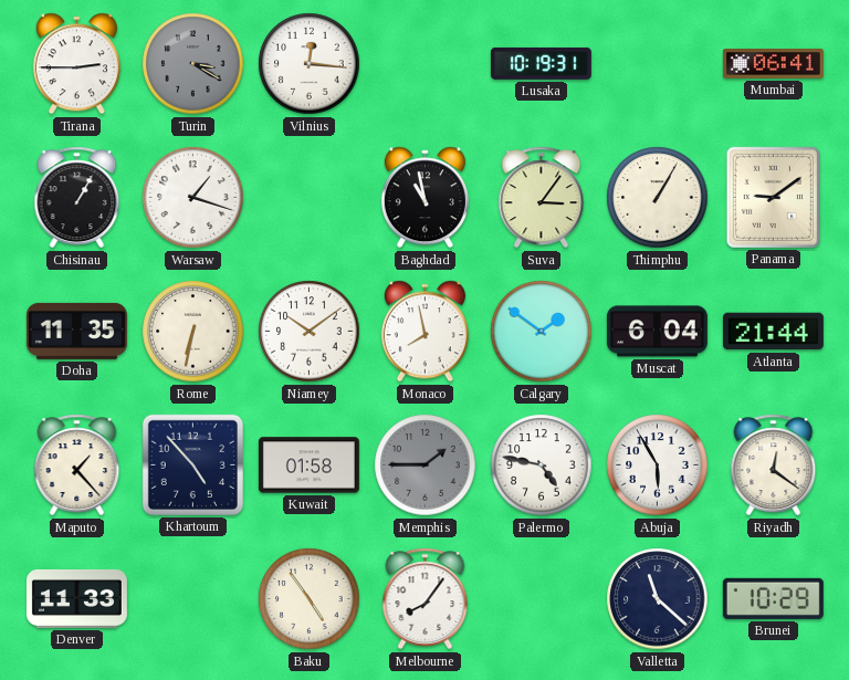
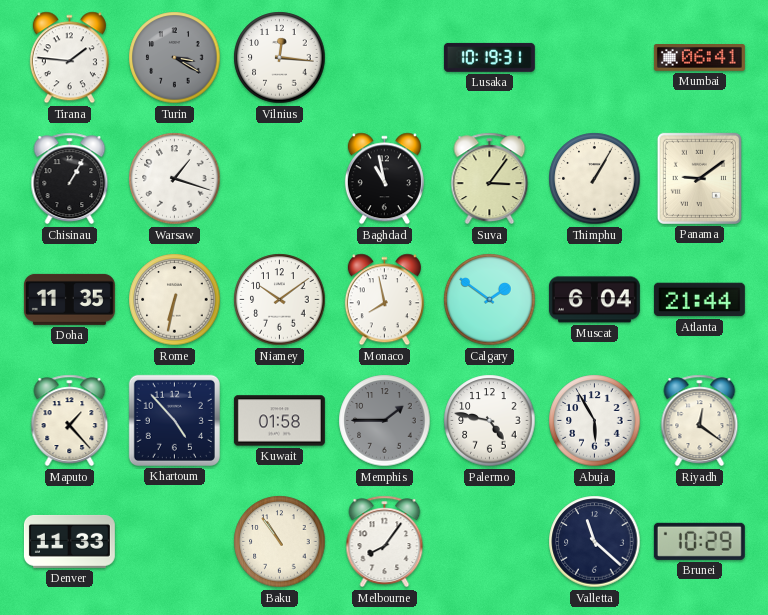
Tirana: 2:45 -> 1:46
Baku: 4:54 -> 10:54
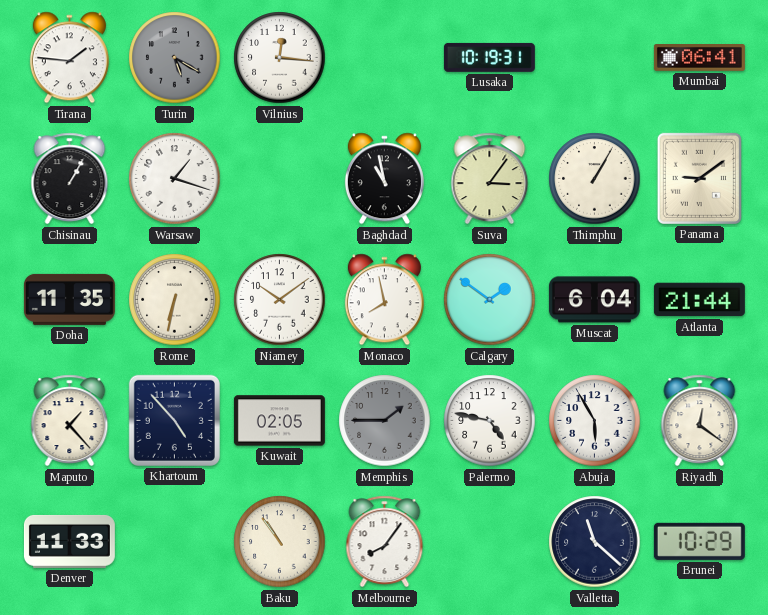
Turin: 3:20 -> 5:20
Kuwait: 01:58 -> 02:05
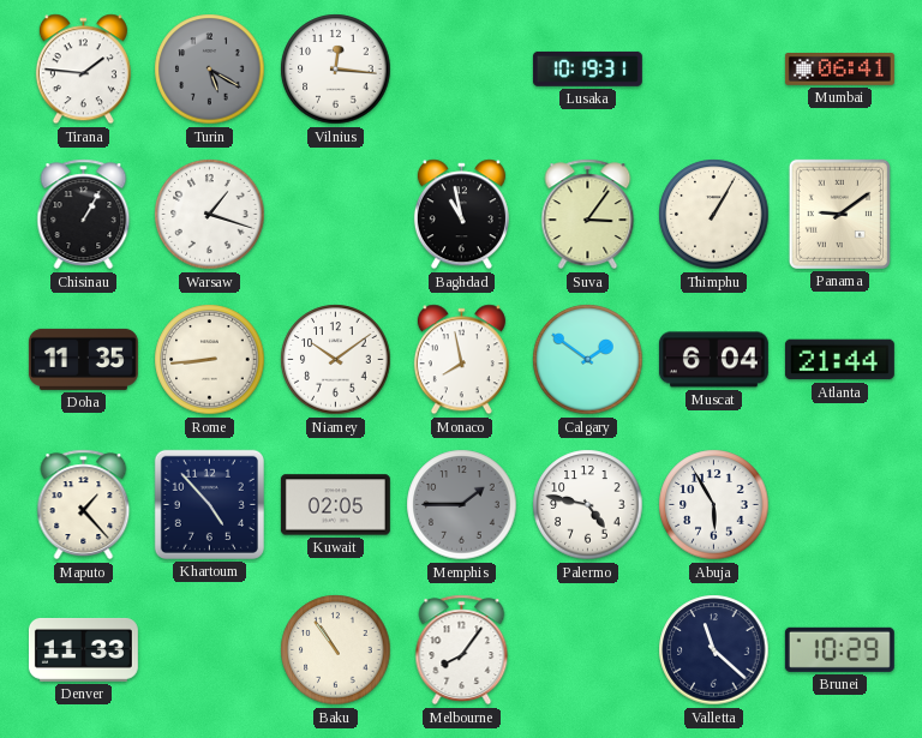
Rome: 6:32 -> 8:44
Riyadh: 12:21 -> none
